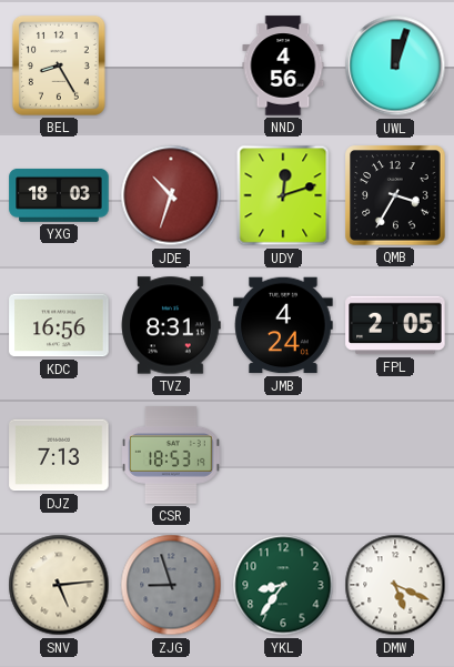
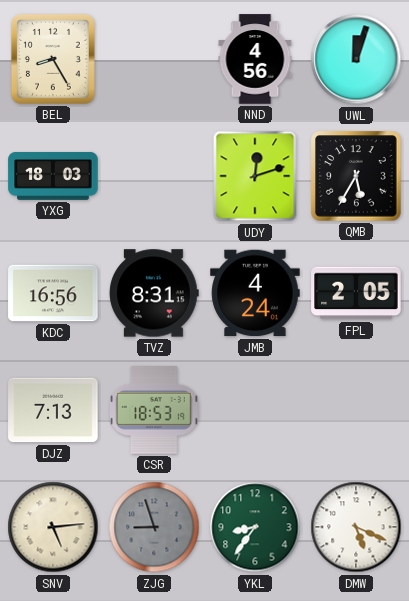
JDE: 10:33 -> none
QMB: 3:35 -> 5:35
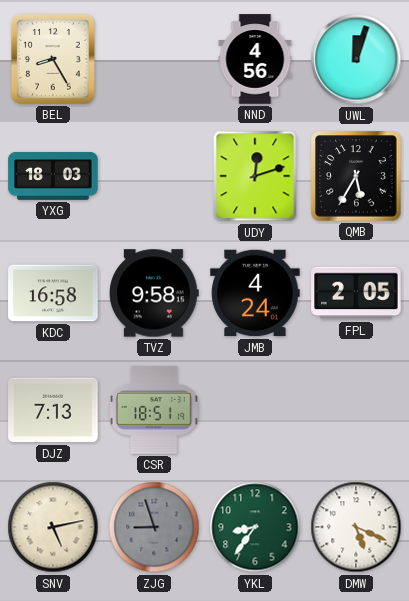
KDC: 16:56 -> 16:58
TVZ: 8:31 -> 9:58
CSR: 18:53 -> 18:51
SNV: 5:14 -> 5:13
